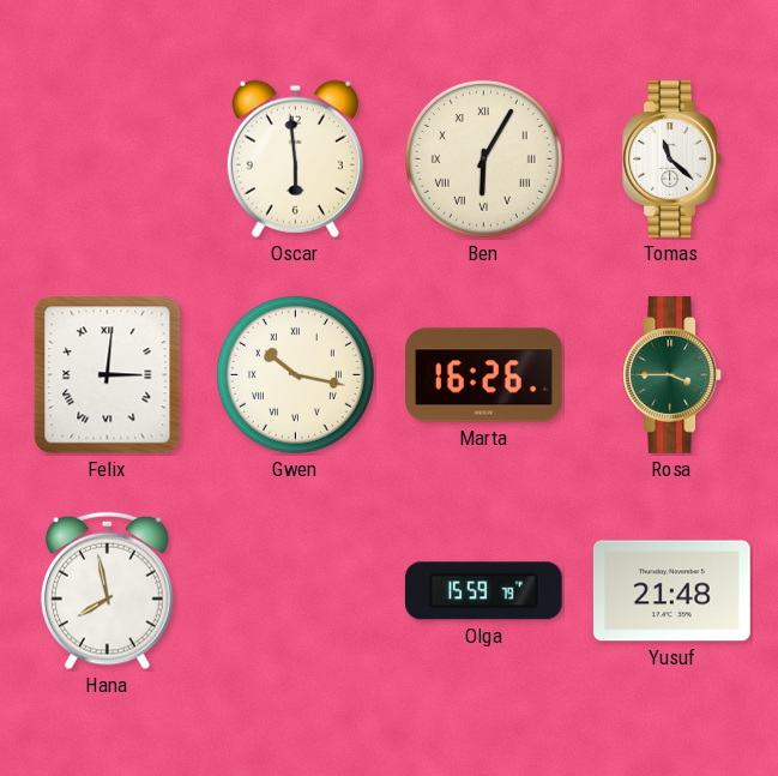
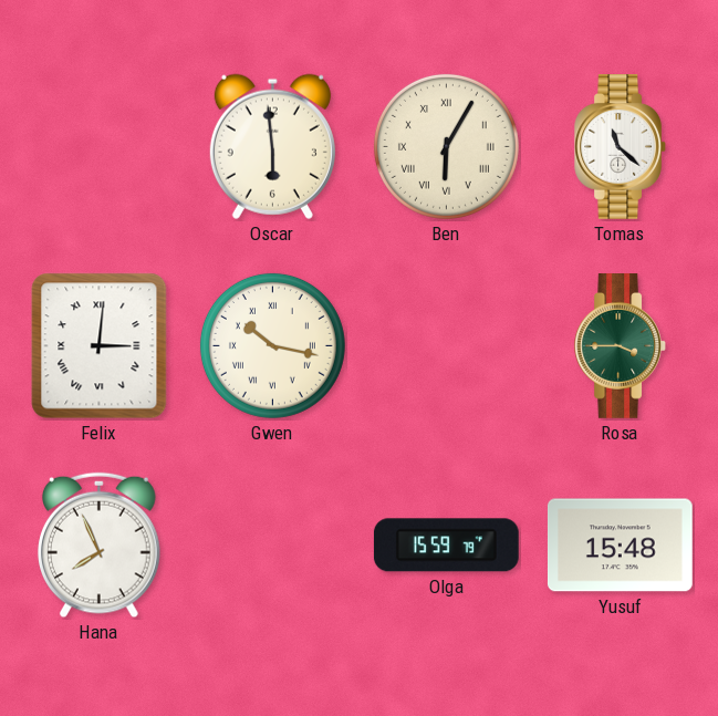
Marta: 16:26 -> none
Hana: 7:58 -> 7:56
Yusuf: 21:48 -> 15:48
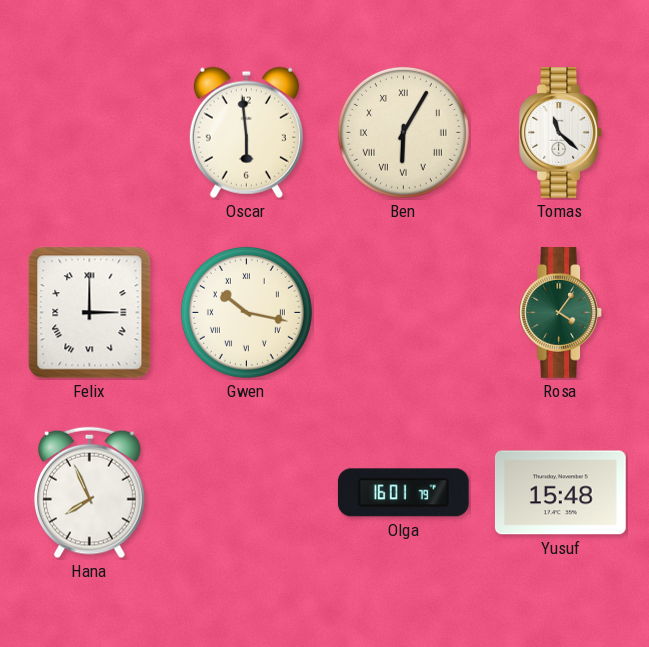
Felix: 3:01 -> 3:00
Rosa: 3:45 -> 4:06
Olga: 15:59 -> 16:01
